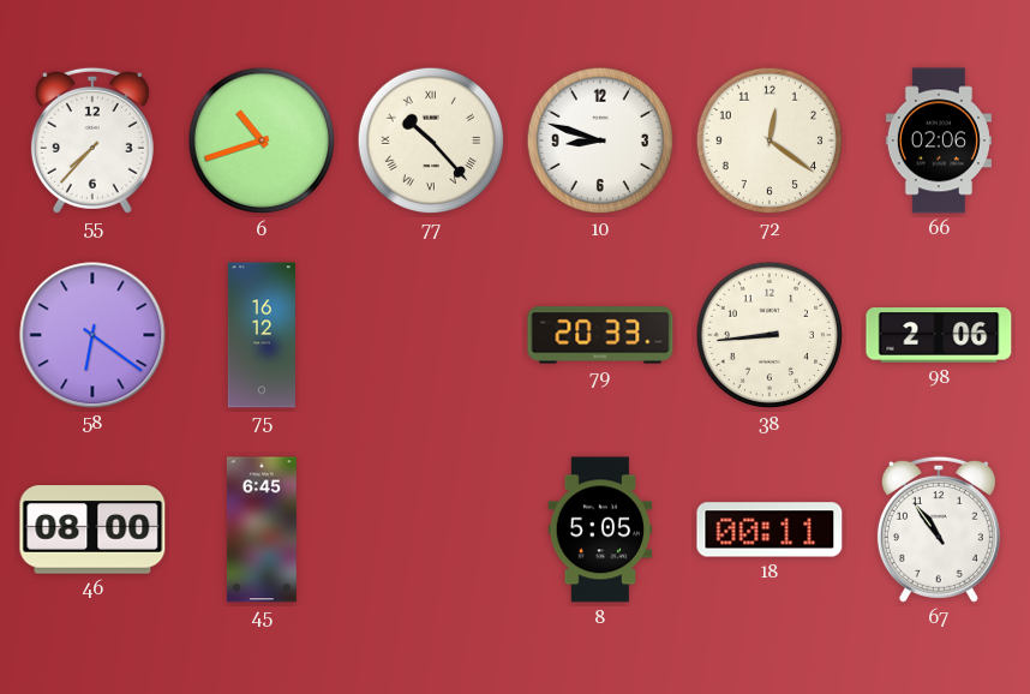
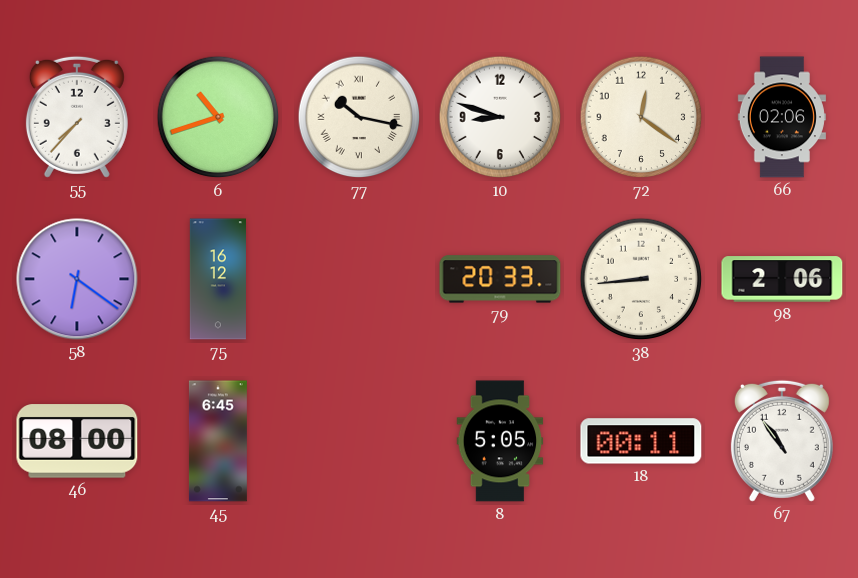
77: 10:23 -> 10:17
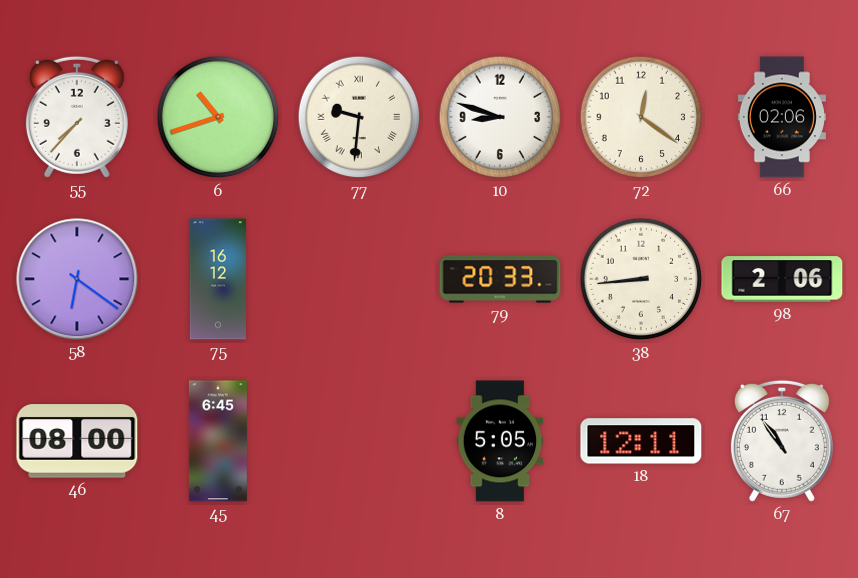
77: 10:17 -> 9:31
18: 00:11 -> 12:11
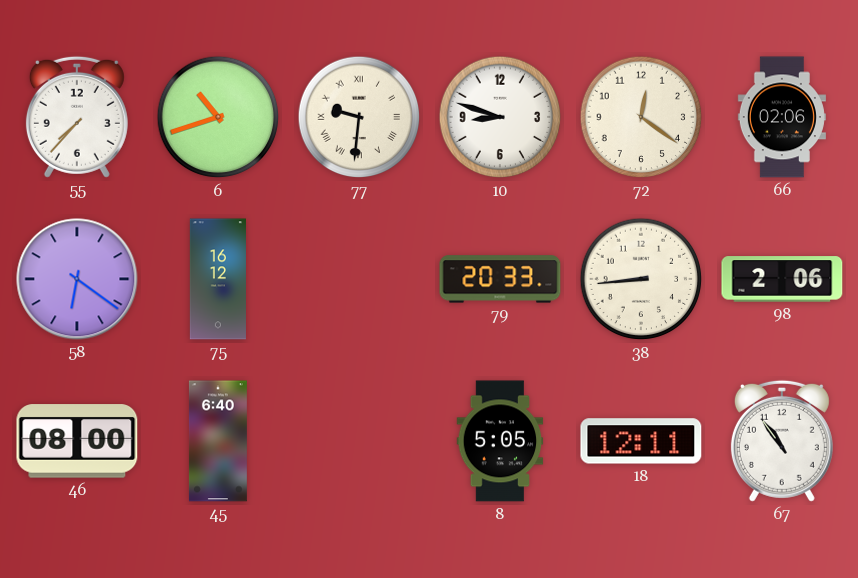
45: 6:45 -> 6:40
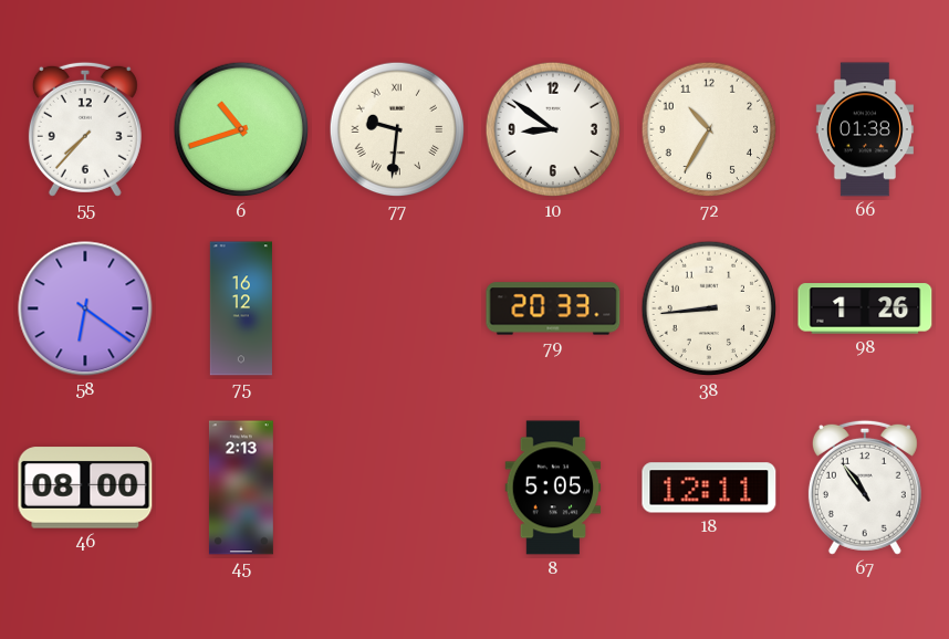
10: 8:48 -> 8:51
72: 12:21 -> 10:35
66: 02:06 -> 01:38
98: 2:06 -> 1:26
45: 6:40 -> 2:13
